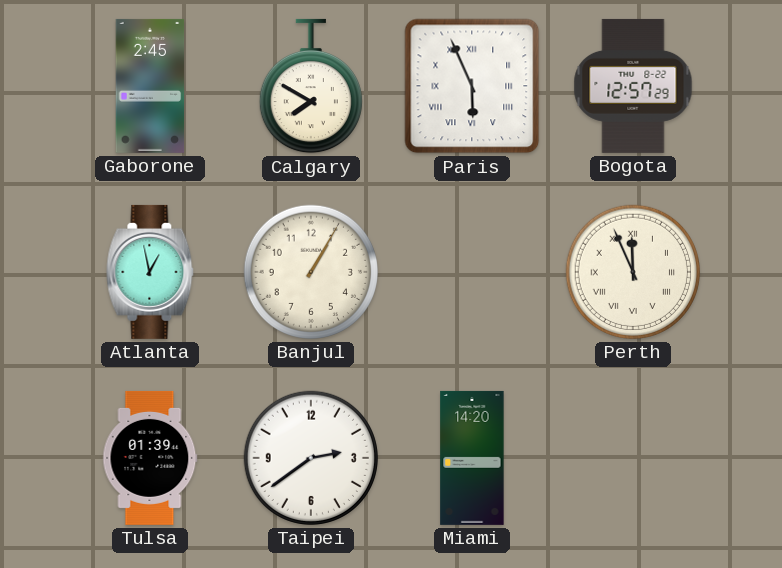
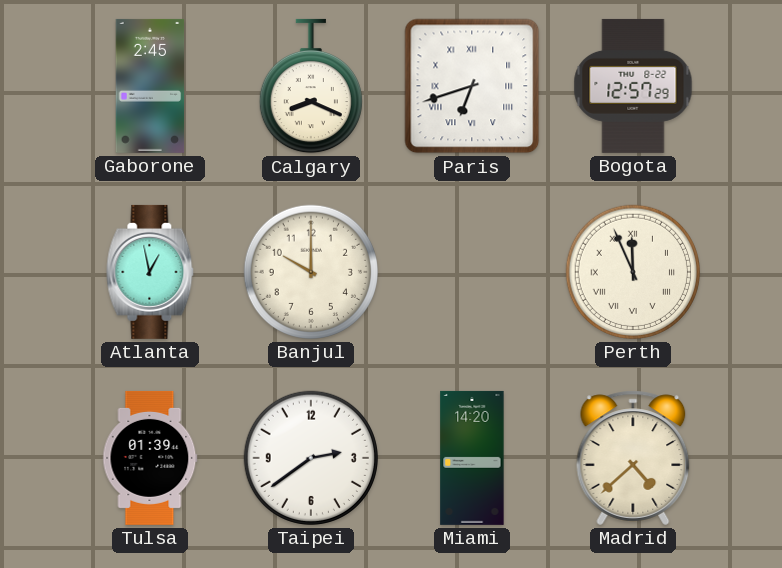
Calgary: 7:50 -> 8:19
Paris: 5:56 -> 6:42
Banjul: 1:05 -> 10:00
Madrid: none -> 4:38
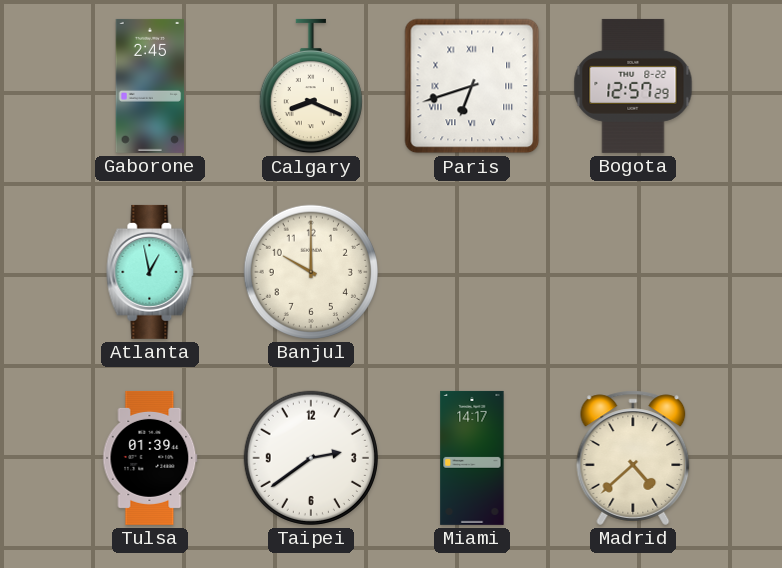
Perth: 11:56 -> none
Miami: 14:20 -> 14:17
